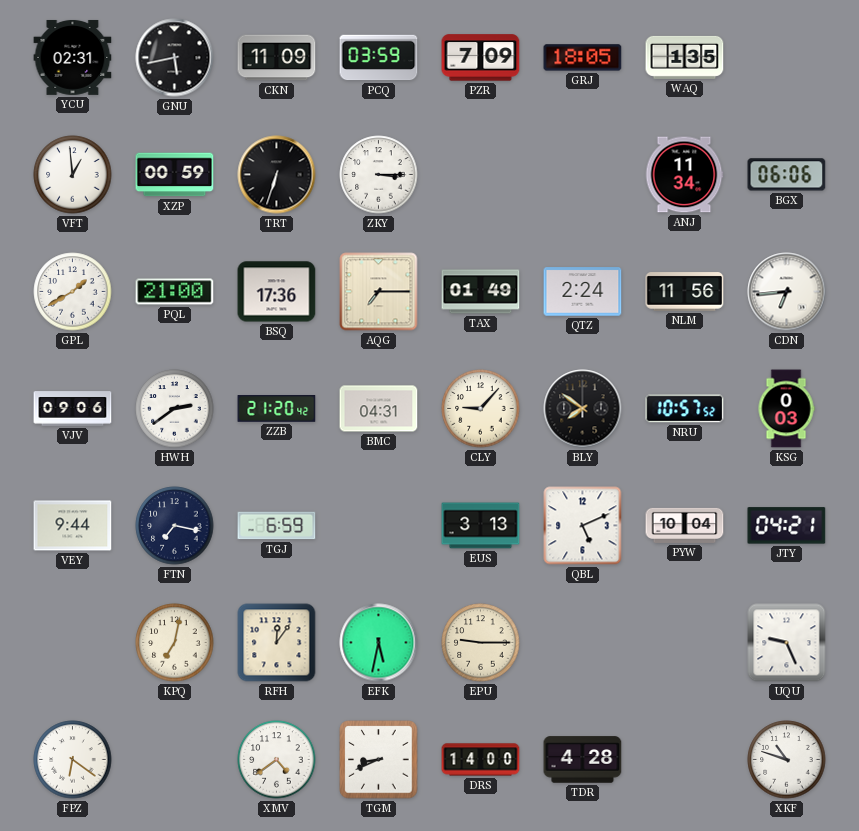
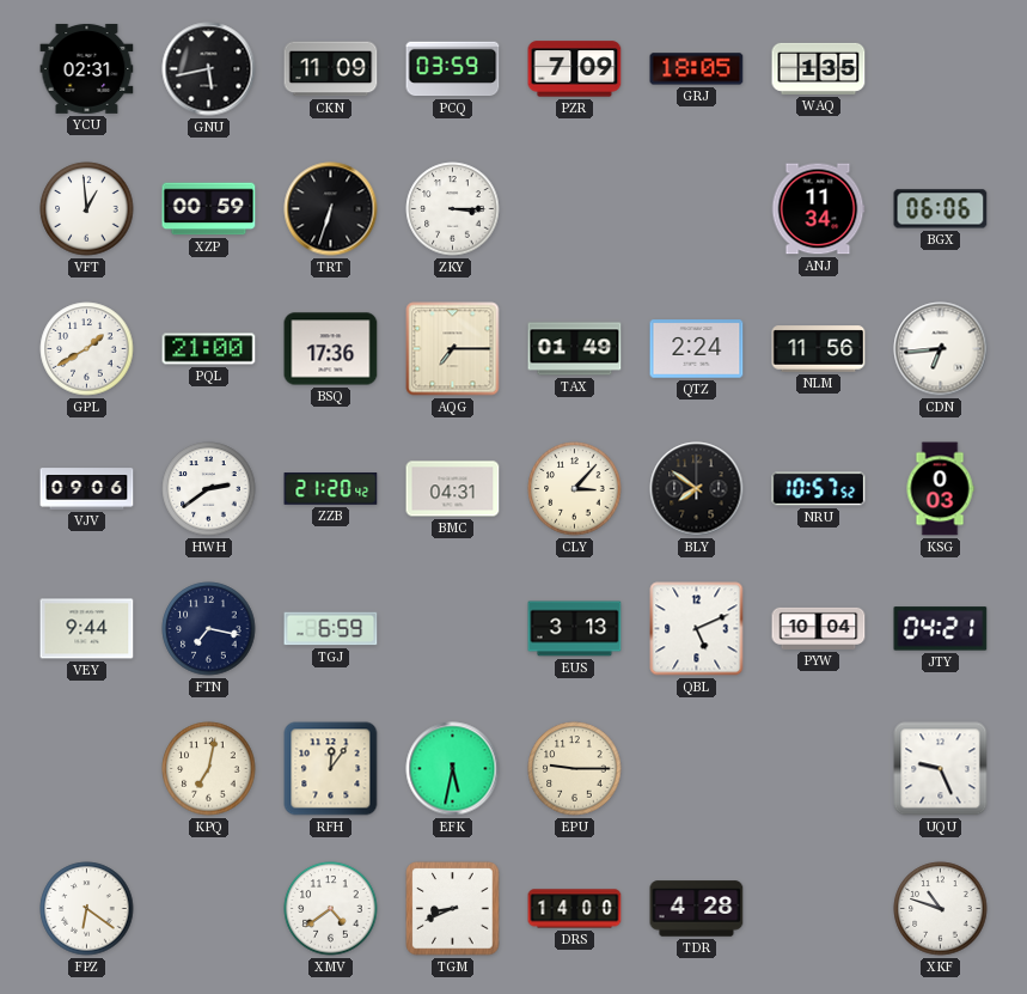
CLY: 9:07 -> 3:07
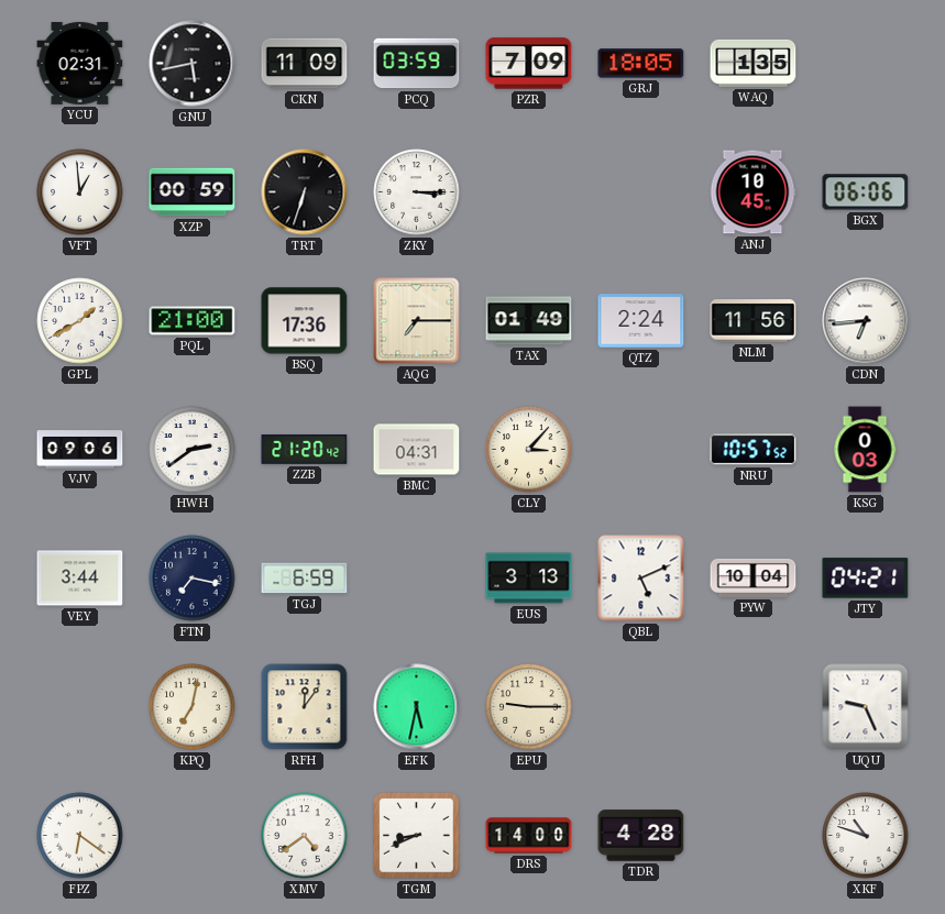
ANJ: 11:34 -> 10:45
BLY: 7:51 -> none
VEY: 9:44 -> 3:44
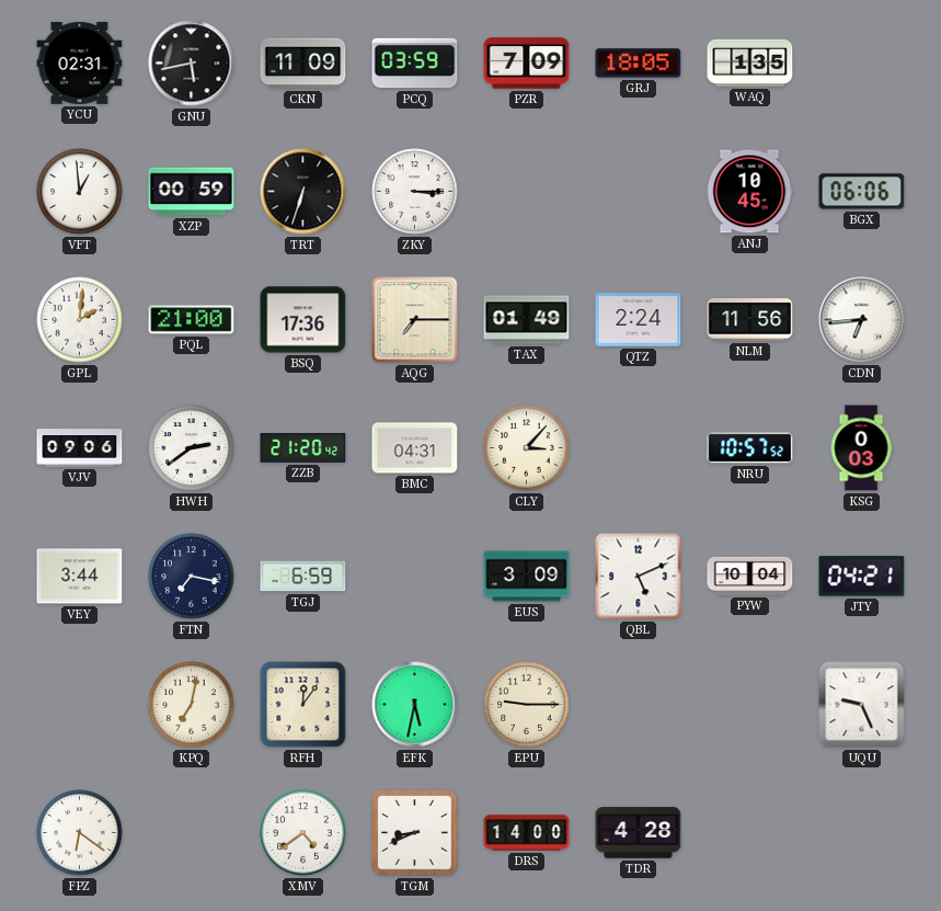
GPL: 1:40 -> 2:01
EUS: 3:13 -> 3:09
XKF: 10:48 -> none
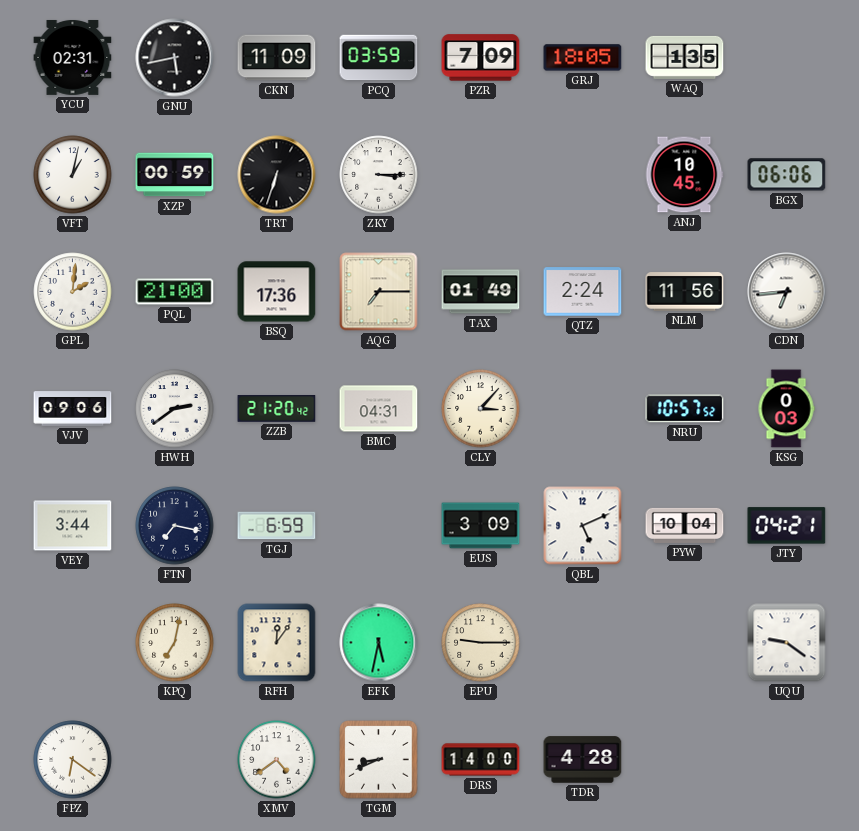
VFT: 12:59 -> 1:02
UQU: 9:26 -> 9:21
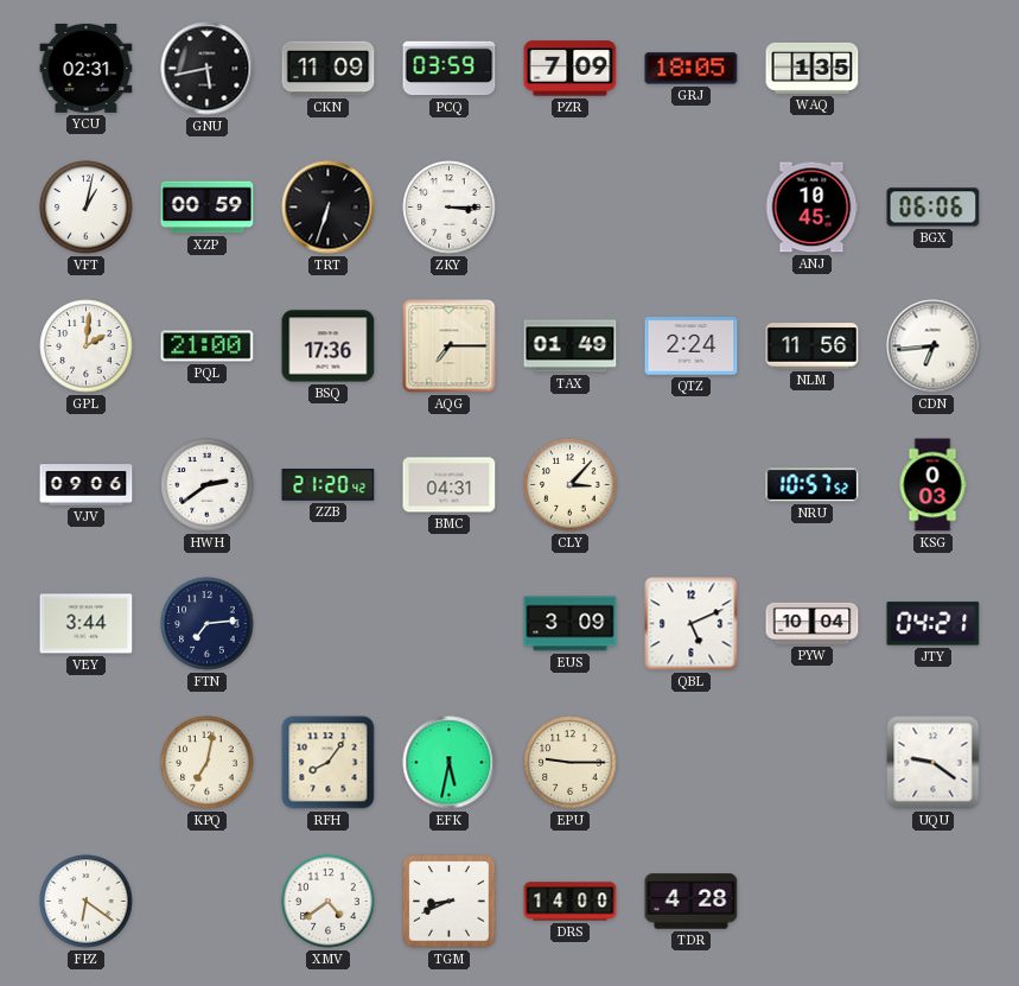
FTN: 7:17 -> 7:14
TGJ: 6:59 -> none
RFH: 12:06 -> 8:06
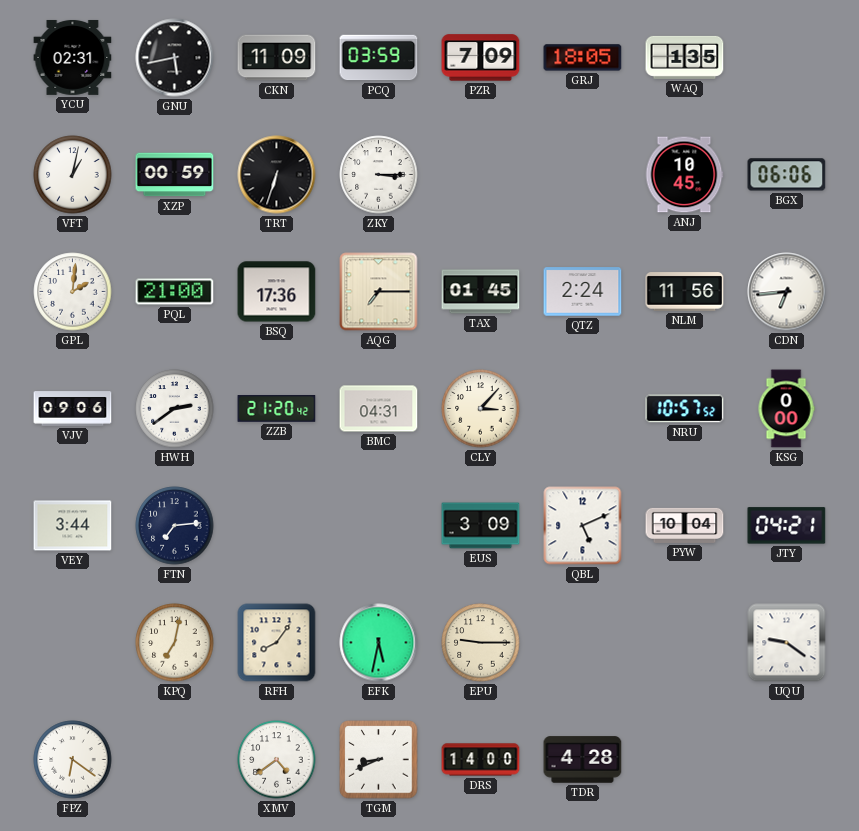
TAX: 01:49 -> 01:45
KSG: 0:03 -> 0:00
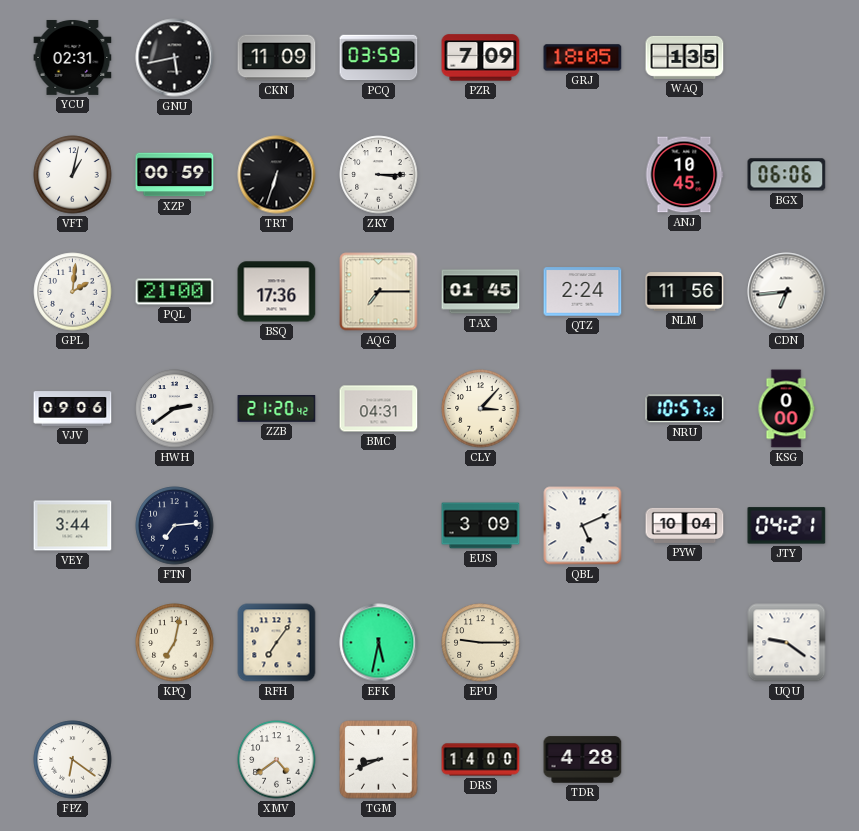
RFH: 8:06 -> 7:06
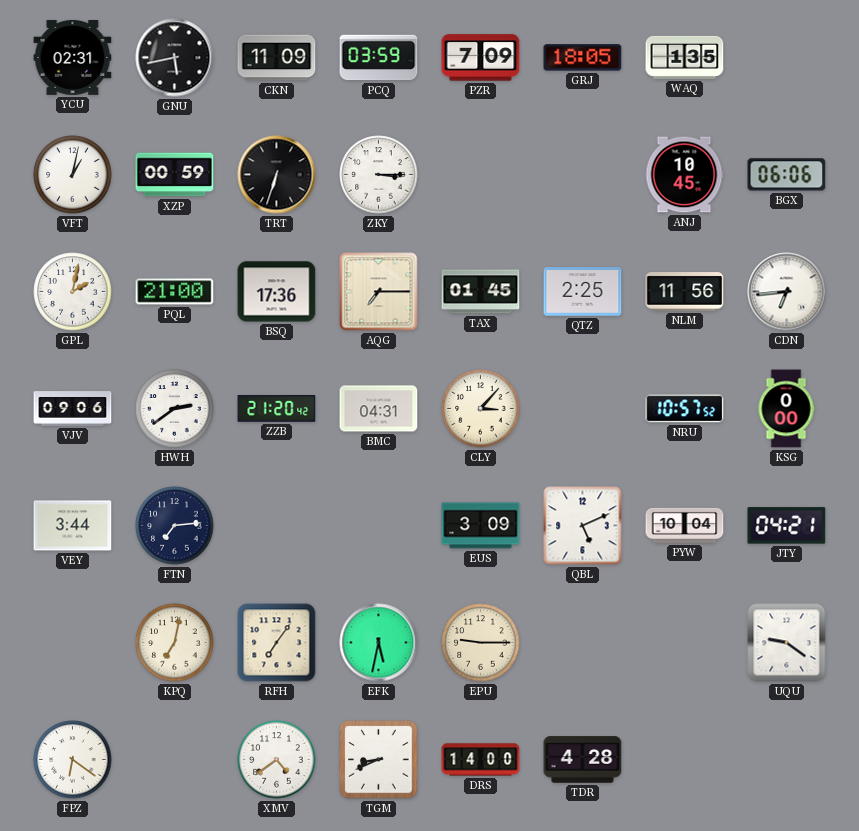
GPL: 2:01 -> 2:02
QTZ: 2:24 -> 2:25
